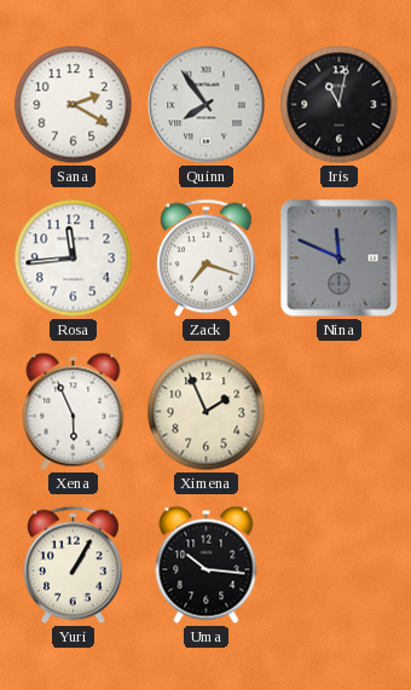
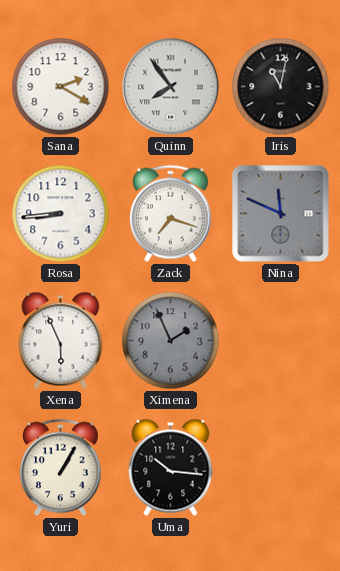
Rosa: 11:44 -> 8:44
Ximena dial: cream -> grey
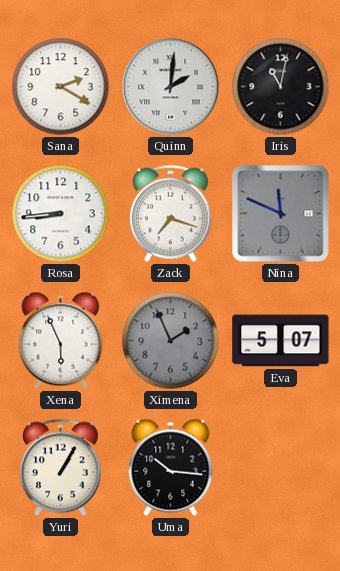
Quinn: 7:54 -> 2:01
Eva: none -> 5:07
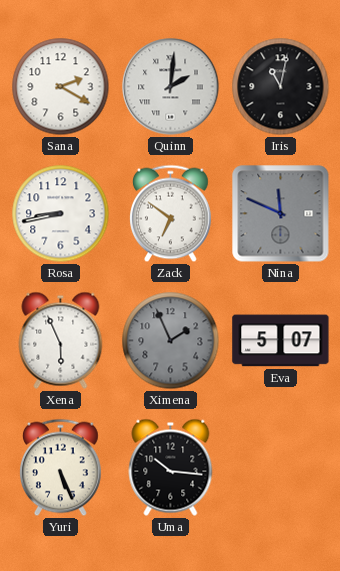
Rosa: 8:44 -> 8:43
Zack: 7:18 -> 6:51
Yuri: 1:05 -> 5:26
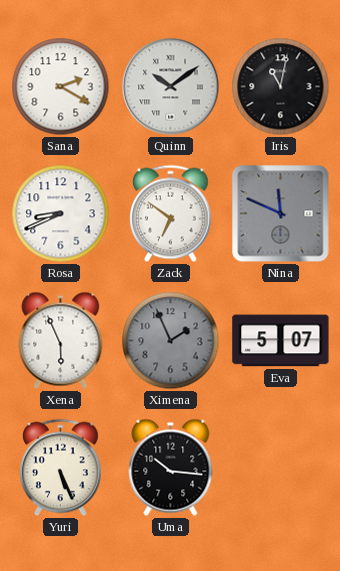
Quinn: 2:01 -> 10:09
Rosa: 8:43 -> 8:41
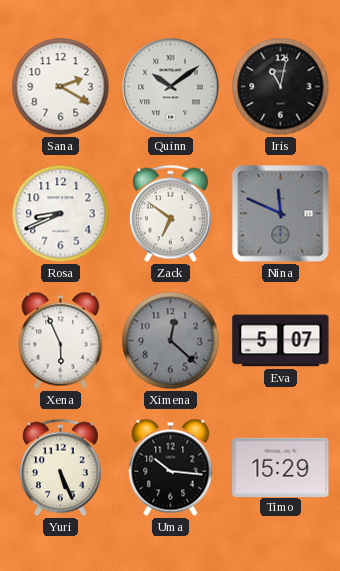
Ximena: 1:56 -> 12:22
Timo: none -> 15:29
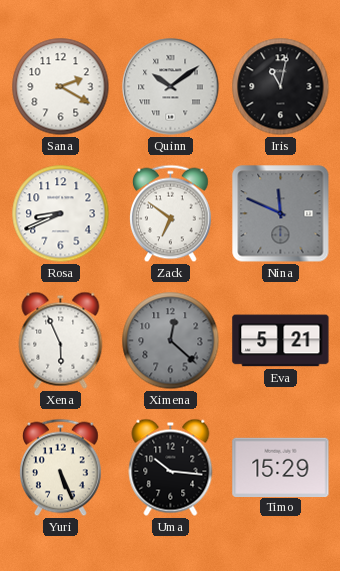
Eva: 5:07 -> 5:21
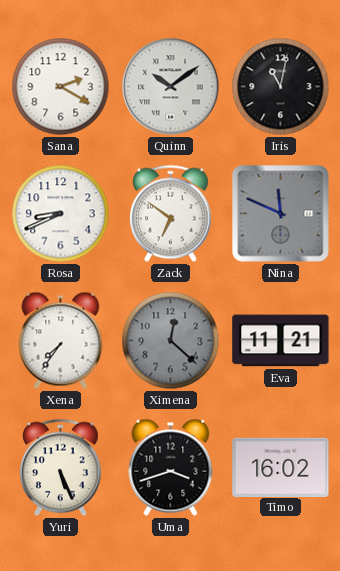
Xena: 5:56 -> 7:36
Eva: 5:21 -> 11:21
Uma: 10:16 -> 3:42
Timo: 15:29 -> 16:02
